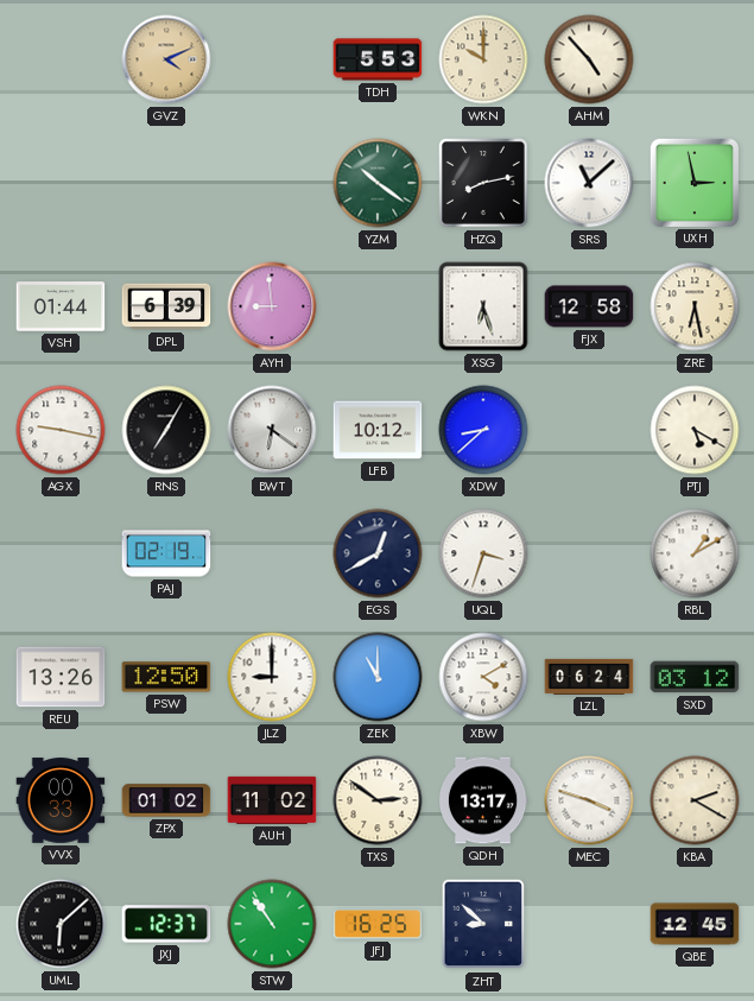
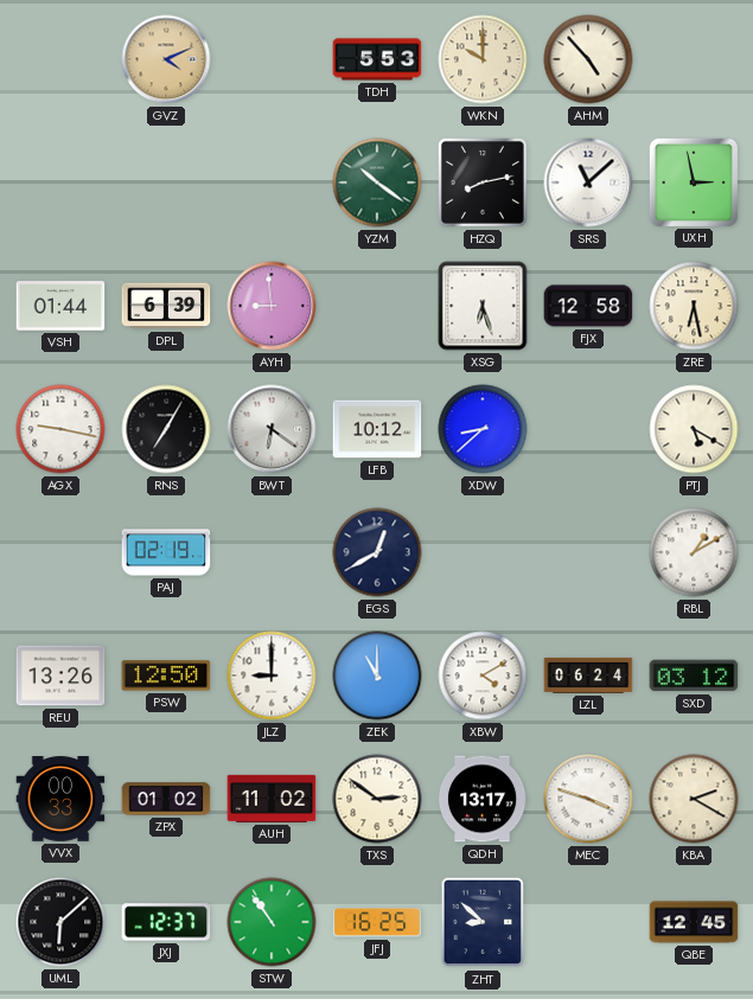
UQL: 3:33 -> none
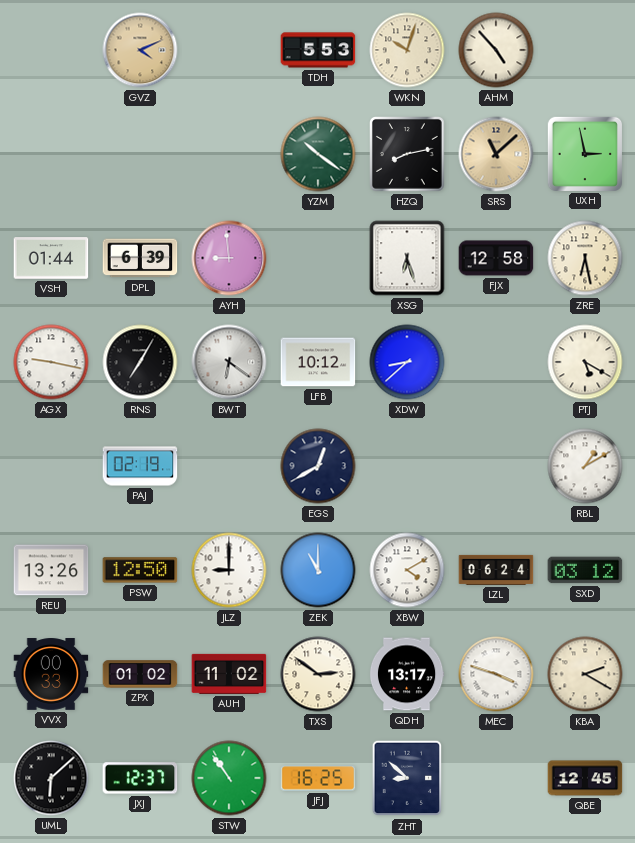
WKN: 10:00 -> 10:03
SRS dial: white -> champagne
